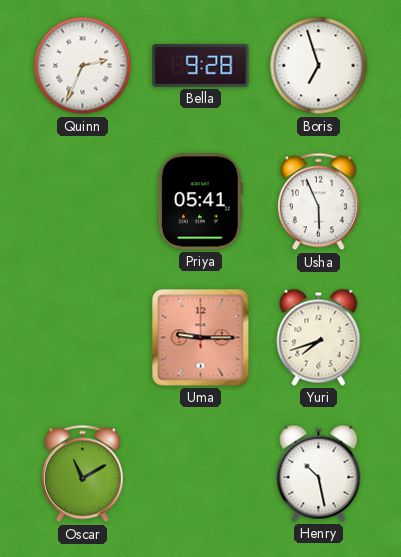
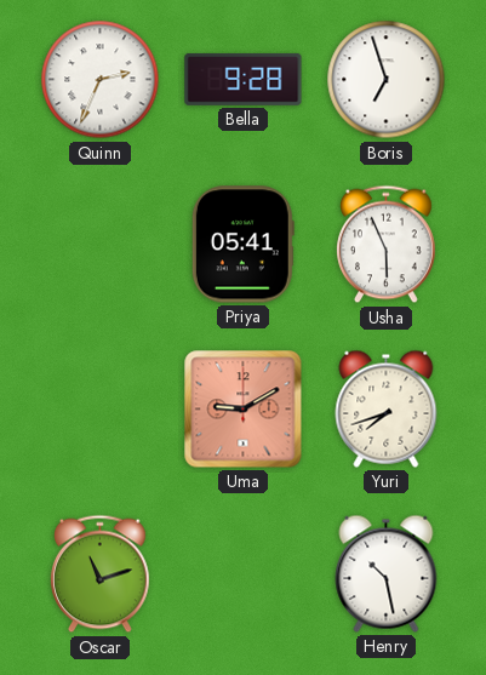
Uma: 9:15 -> 9:10
Oscar: 11:10 -> 11:12
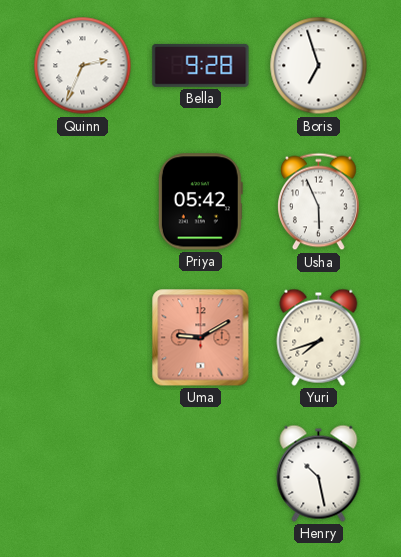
Priya: 05:41 -> 05:42
Oscar: 11:12 -> none
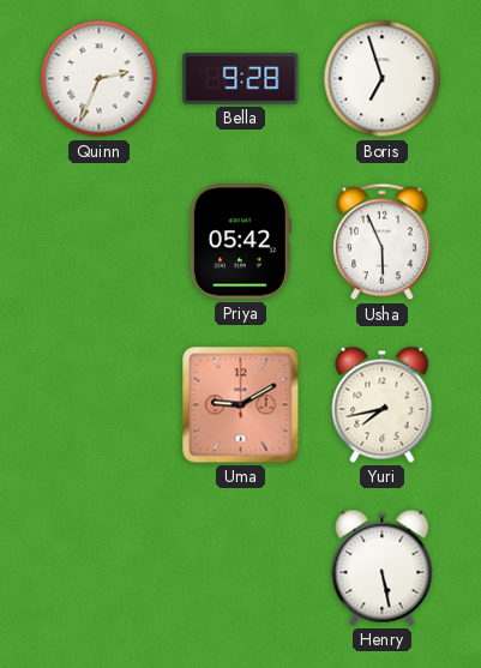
Yuri: 7:42 -> 7:43
Henry: 10:28 -> 5:28
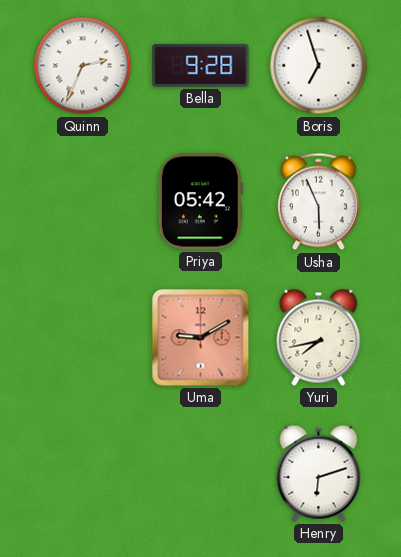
Henry: 5:28 -> 6:12
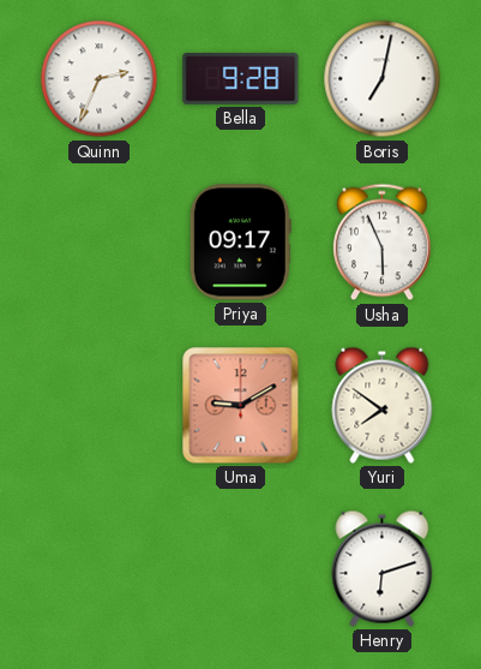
Boris: 6:57 -> 7:02
Priya: 05:42 -> 09:17
Yuri: 7:43 -> 7:51
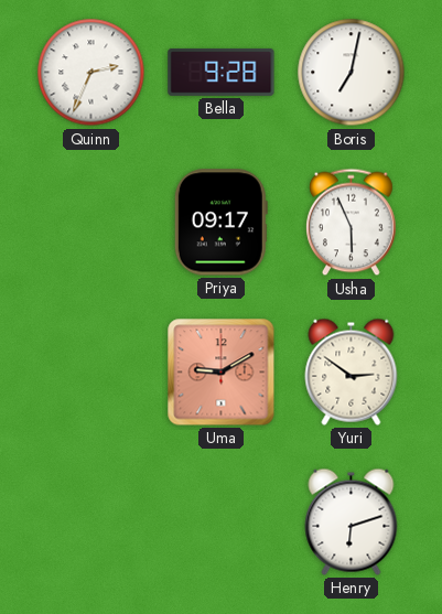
Yuri: 7:51 -> 2:51
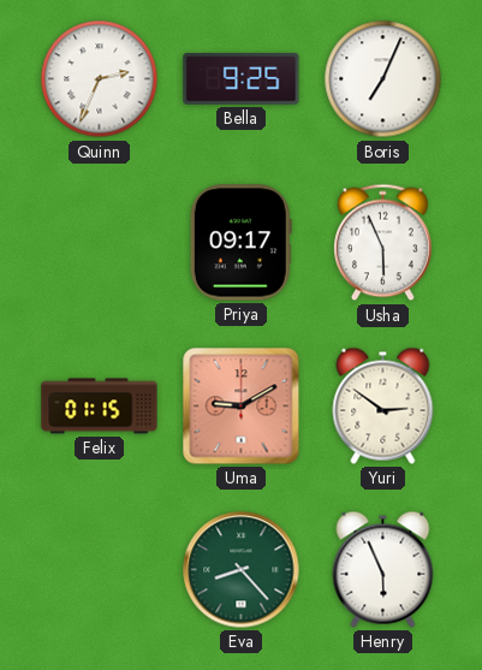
Bella: 9:28 -> 9:25
Boris: 7:02 -> 7:04
Felix: none -> 01:15
Eva: none -> 8:23
Henry: 6:12 -> 5:56
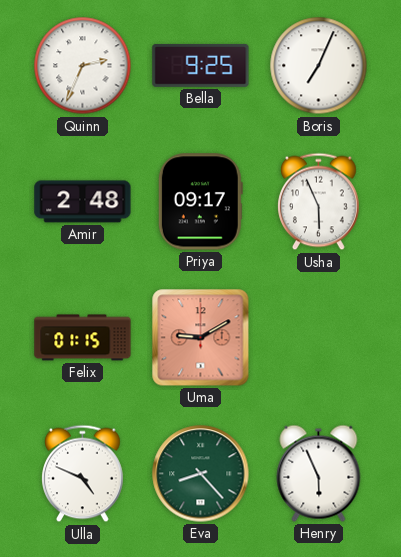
Amir: none -> 2:48
Yuri: 2:51 -> none
Ulla: none -> 4:49
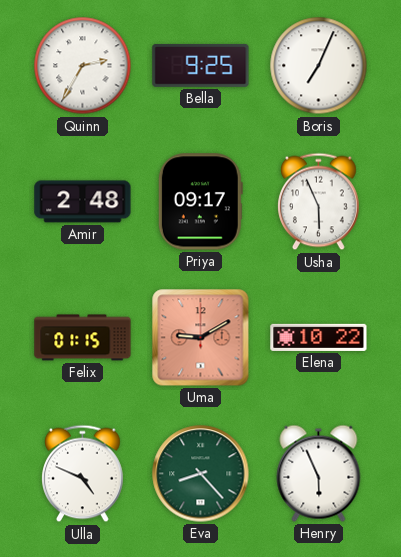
Quinn: 2:34 -> 2:35
Elena: none -> 10:22
